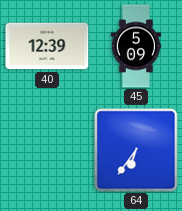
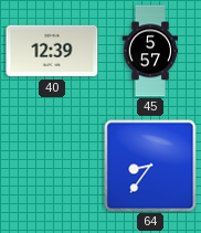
45: 5:09 -> 5:57
64: 6:36 -> 8:36
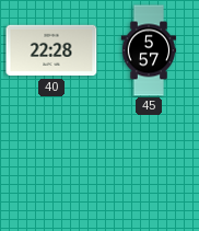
40: 12:39 -> 22:28
64: 8:36 -> none
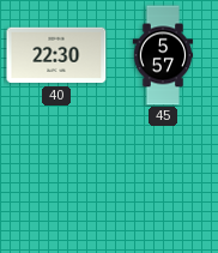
40: 22:28 -> 22:30
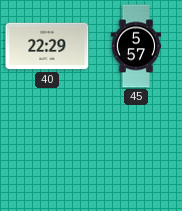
40: 22:30 -> 22:29
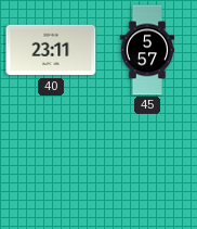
40: 22:29 -> 23:11
